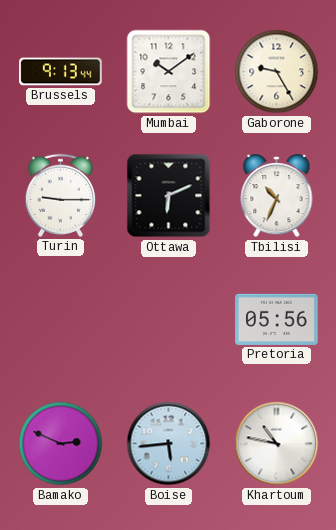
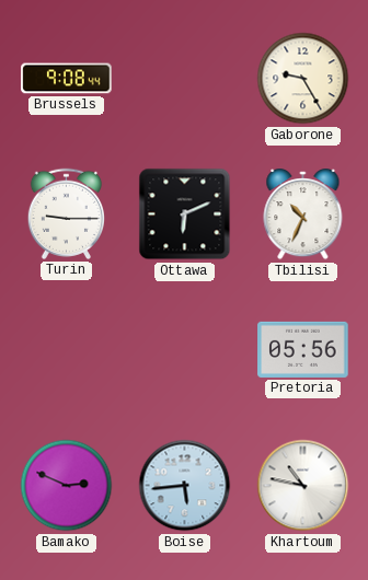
Brussels: 9:13 -> 9:08
Mumbai: 10:09 -> none
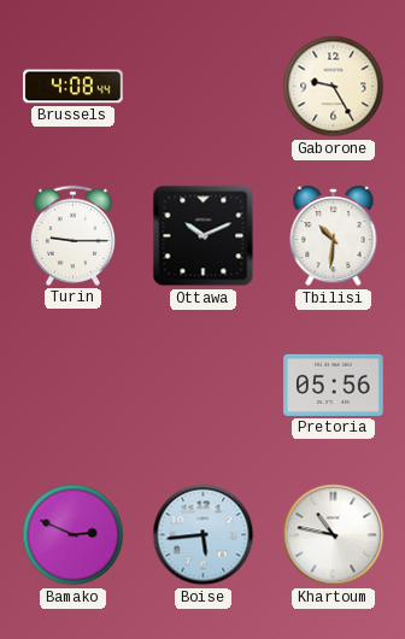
Brussels: 9:08 -> 4:08
Ottawa: 6:11 -> 10:11
Tbilisi: 10:34 -> 10:31
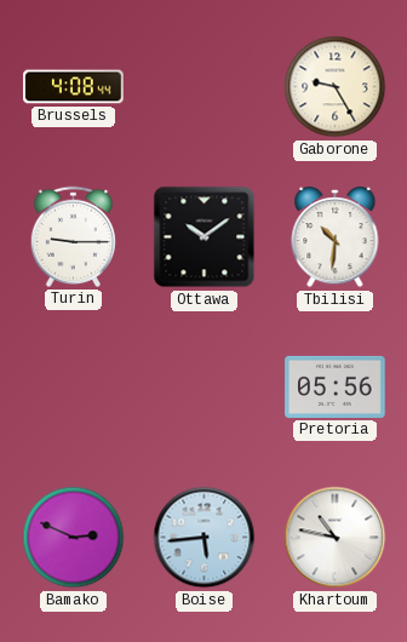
Ottawa: 10:11 -> 10:09
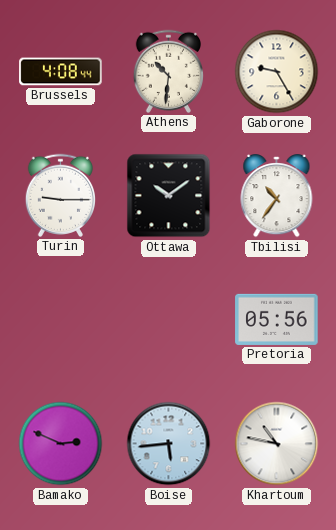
Athens: none -> 10:31
Tbilisi: 10:31 -> 10:36
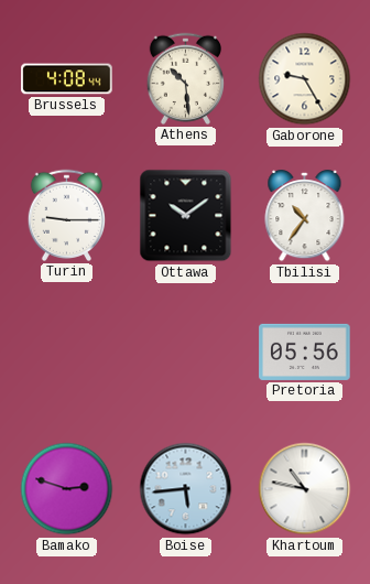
Athens: 10:31 -> 10:29
Bamako: 2:49 -> 2:48
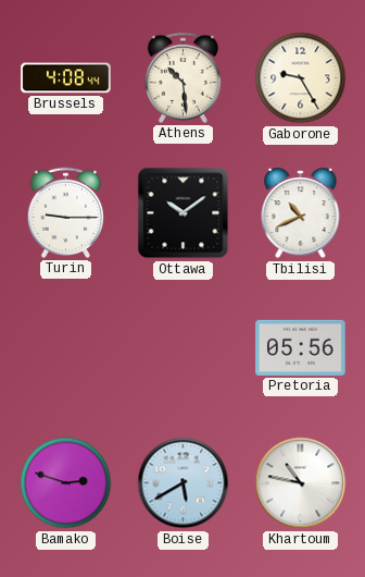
Tbilisi: 10:36 -> 10:41
Boise: 5:44 -> 5:40
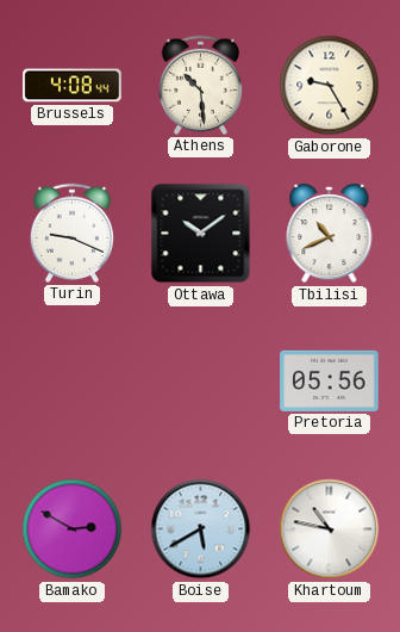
Turin: 9:15 -> 9:19
Bamako: 2:48 -> 2:50
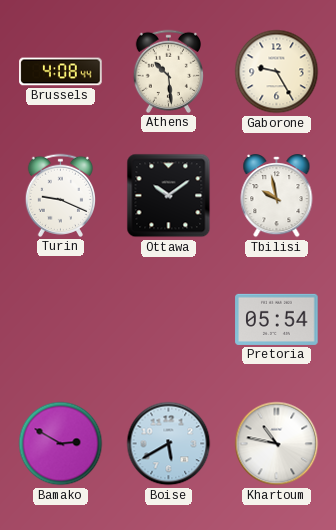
Tbilisi: 10:41 -> 9:58
Pretoria: 05:56 -> 05:54
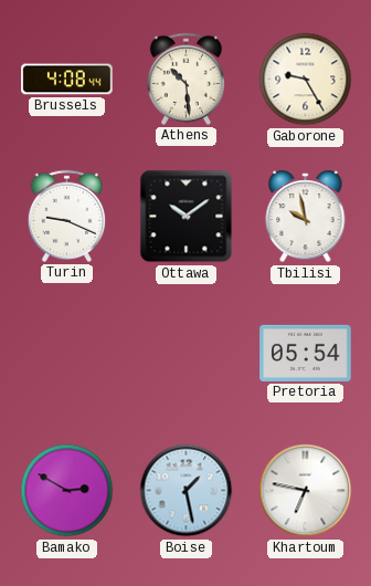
Boise: 5:40 -> 1:28
Khartoum: 10:47 -> 6:47
